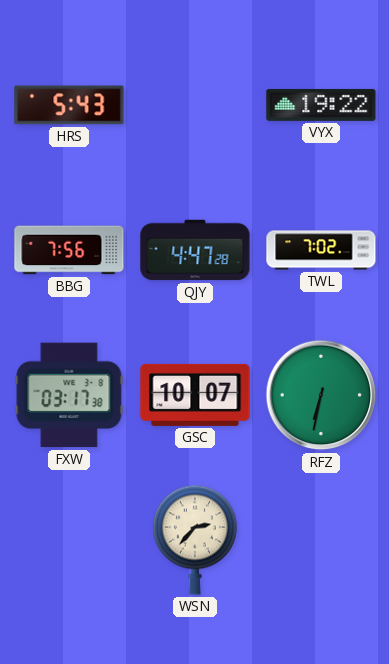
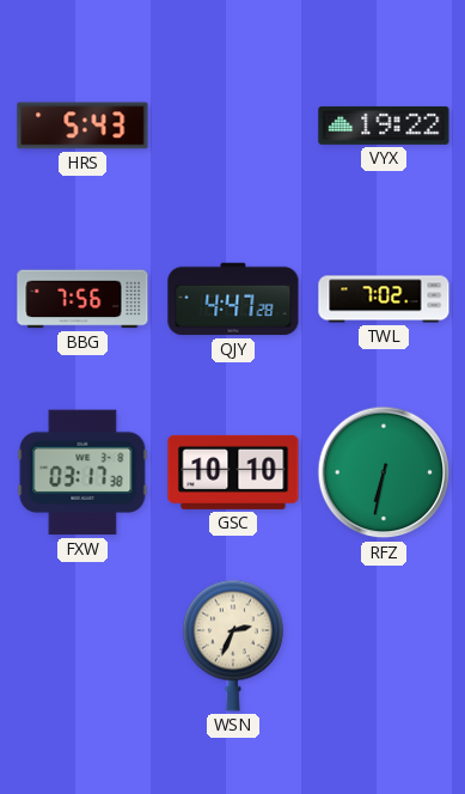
GSC: 10:07 -> 10:10
WSN: 2:37 -> 2:34
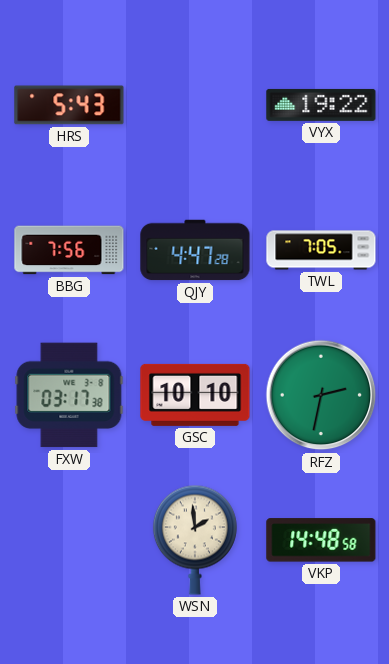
TWL: 7:02 -> 7:05
RFZ: 6:32 -> 2:32
WSN: 2:34 -> 1:59
VKP: none -> 14:48
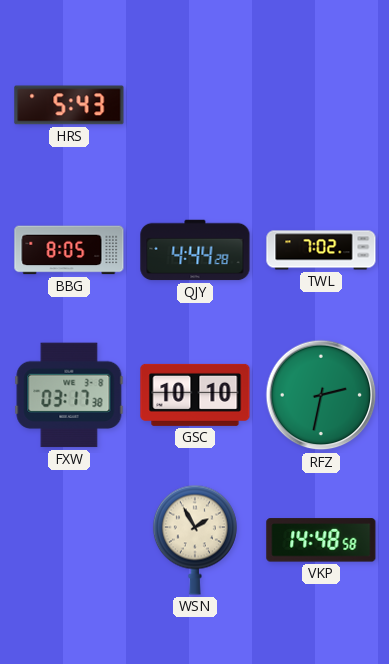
VYX: 19:22 -> none
BBG: 7:56 -> 8:05
QJY: 4:47 -> 4:44
TWL: 7:05 -> 7:02
WSN: 1:59 -> 1:55
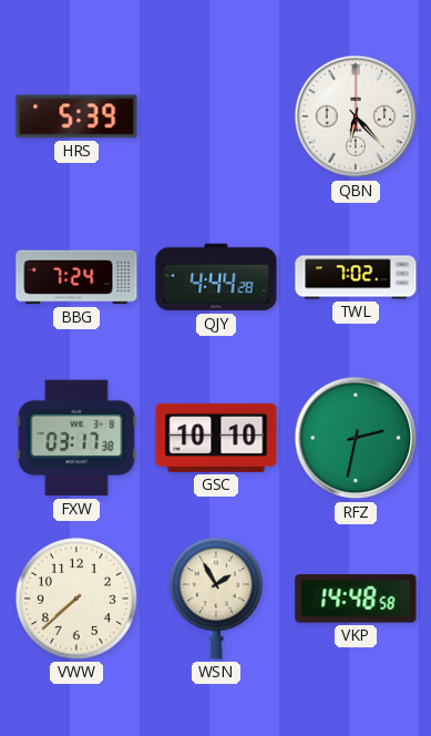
HRS: 5:43 -> 5:39
QBN: none -> 6:23
BBG: 8:05 -> 7:24
VWW: none -> 7:38
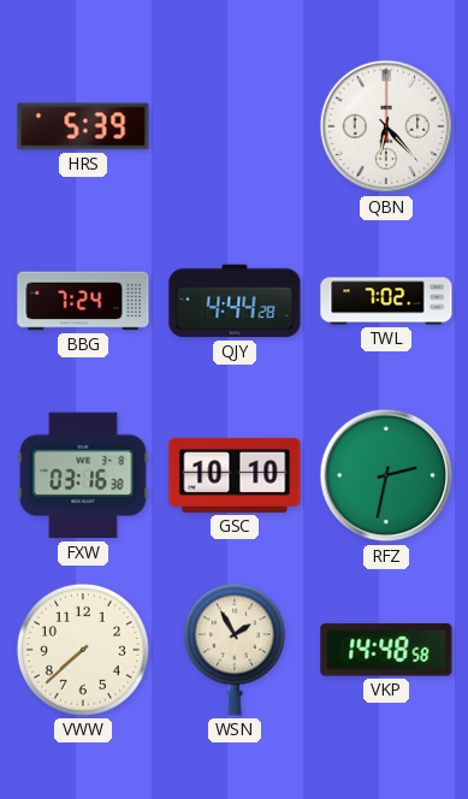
FXW: 03:17 -> 03:16
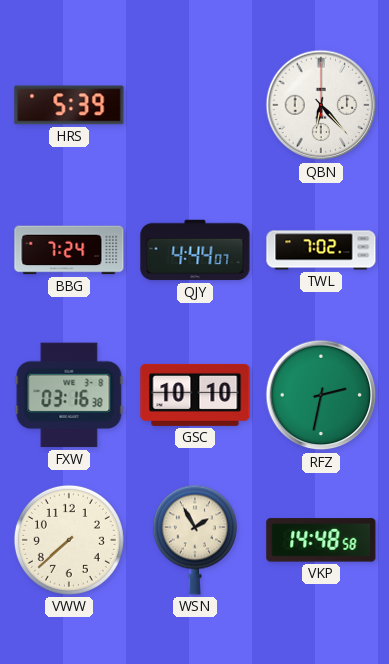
QJY: 4:44:28 -> 4:44:07
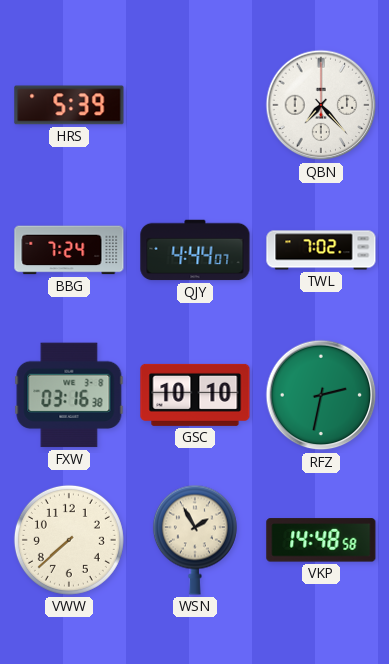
QBN: 6:23 -> 7:23
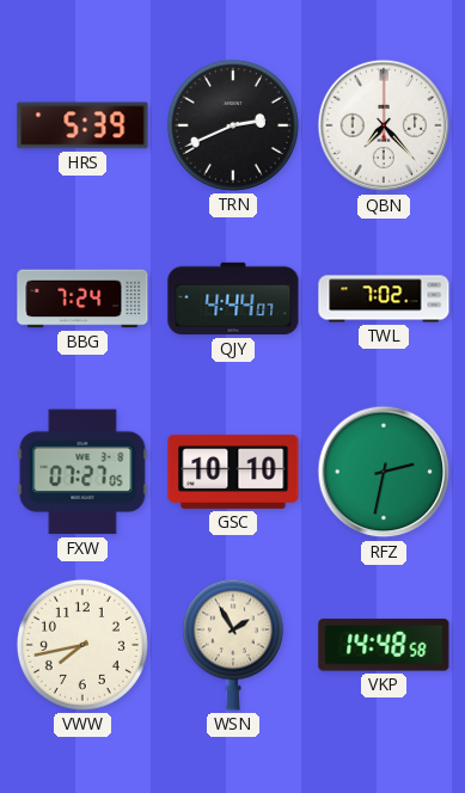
TRN: none -> 2:41
FXW: 03:16 -> 07:27
VWW: 7:38 -> 7:43
